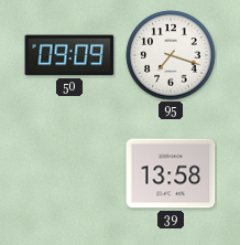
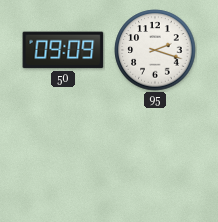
95: 7:18 -> 2:18
39: 13:58 -> none
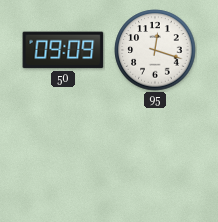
95: 2:18 -> 12:18
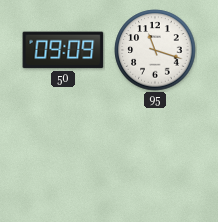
95: 12:18 -> 11:18
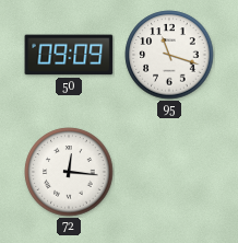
72: none -> 12:16
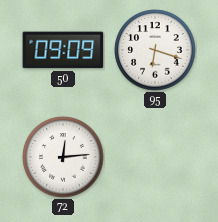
95: 11:18 -> 6:18
72: 12:16 -> 12:14
